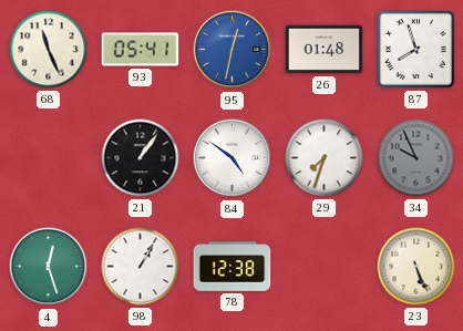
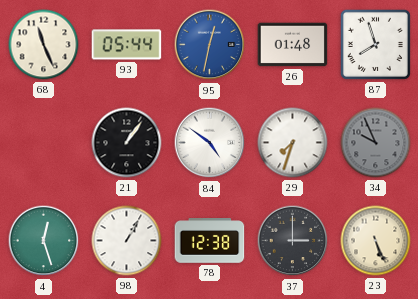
93: 05:41 -> 05:44
37: none -> 3:00
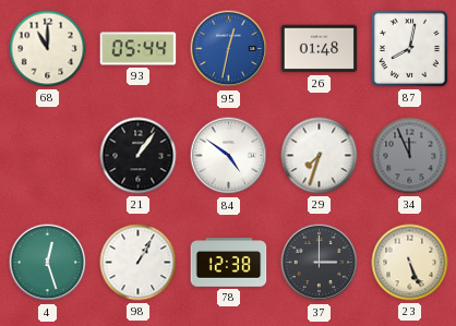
68: 11:26 -> 11:00
87: 7:57 -> 8:02
34: 9:56 -> 11:56
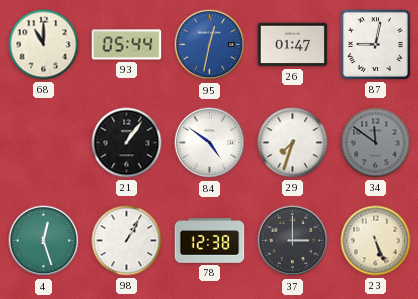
26: 01:48 -> 01:47
87: 8:02 -> 9:02
34: 11:56 -> 11:51
